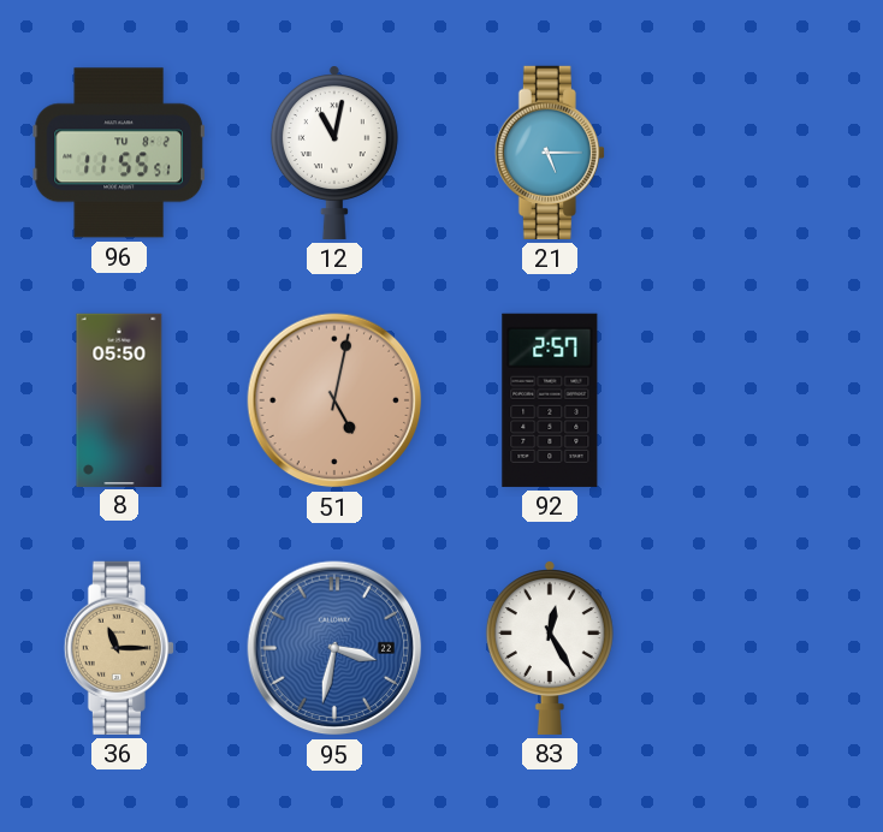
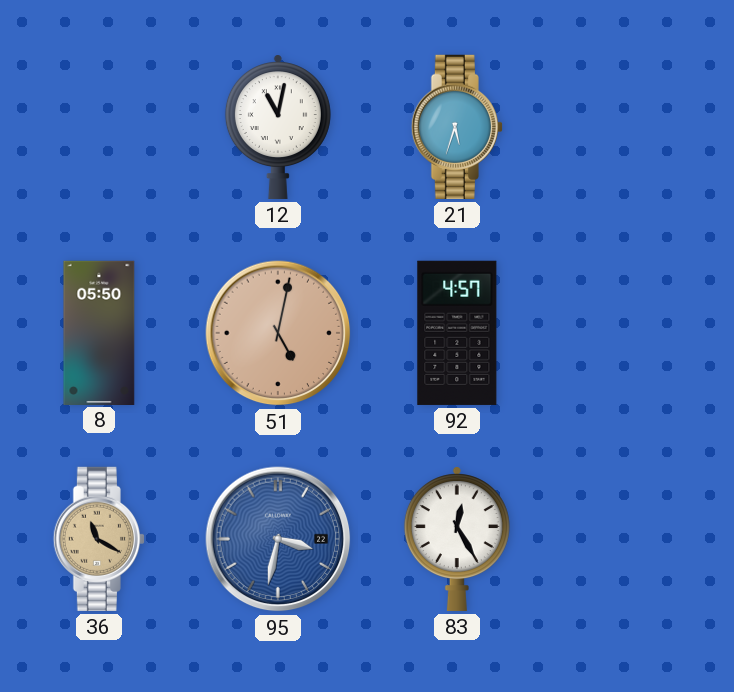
96: 11:55 -> none
21: 5:15 -> 5:33
92: 2:57 -> 4:57
36: 11:15 -> 11:20
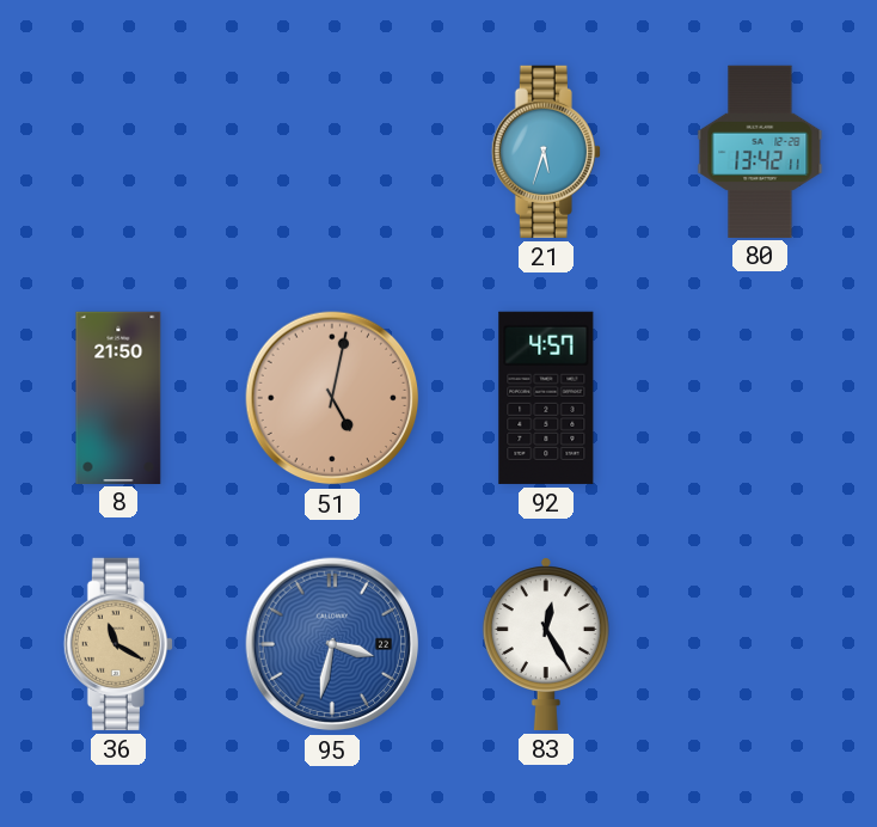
12: 11:02 -> none
80: none -> 13:42
8: 05:50 -> 21:50
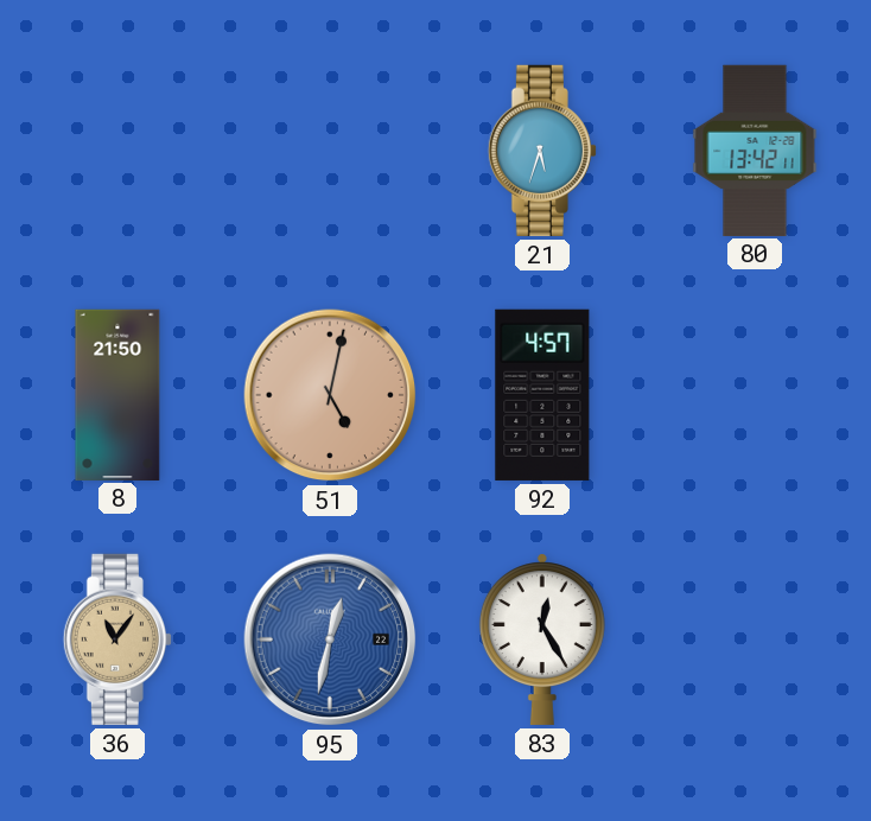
36: 11:20 -> 11:06
95: 3:32 -> 12:32
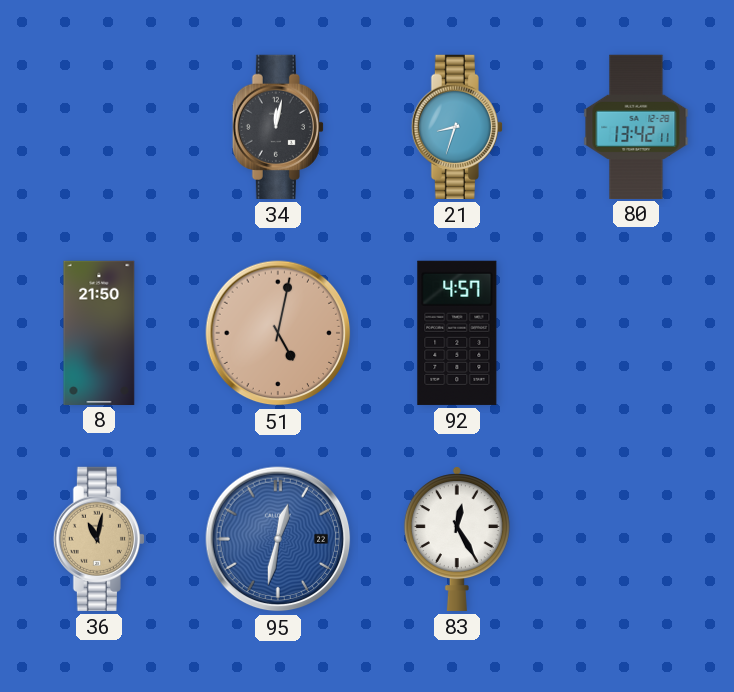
34: none -> 12:02
21: 5:33 -> 8:33
36: 11:06 -> 11:02
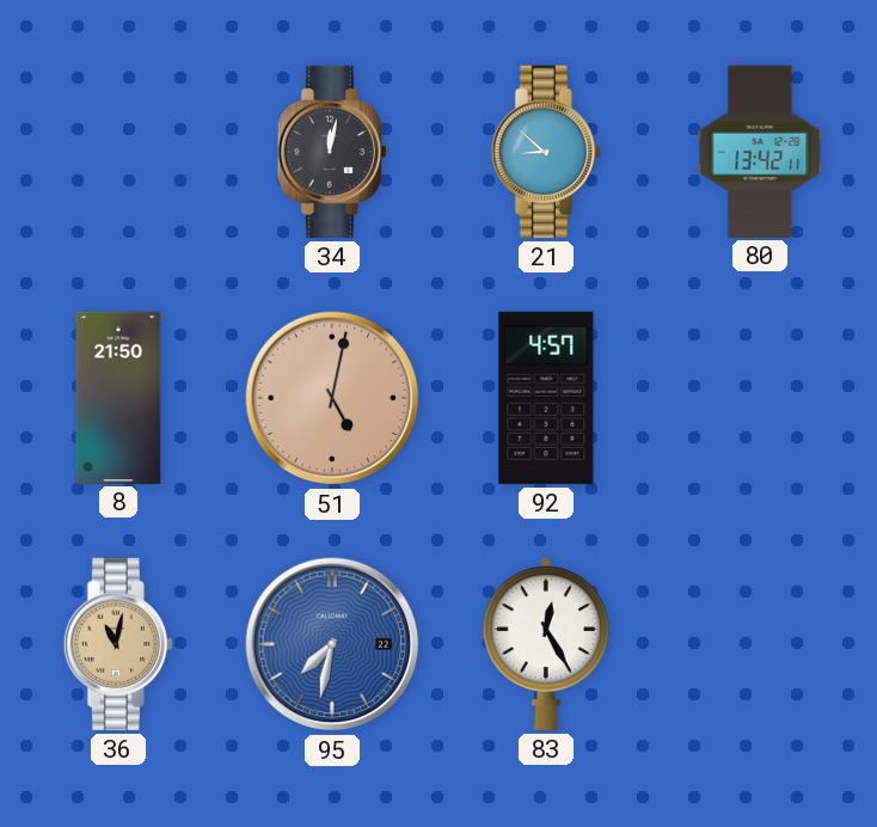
21: 8:33 -> 8:52
95: 12:32 -> 7:32
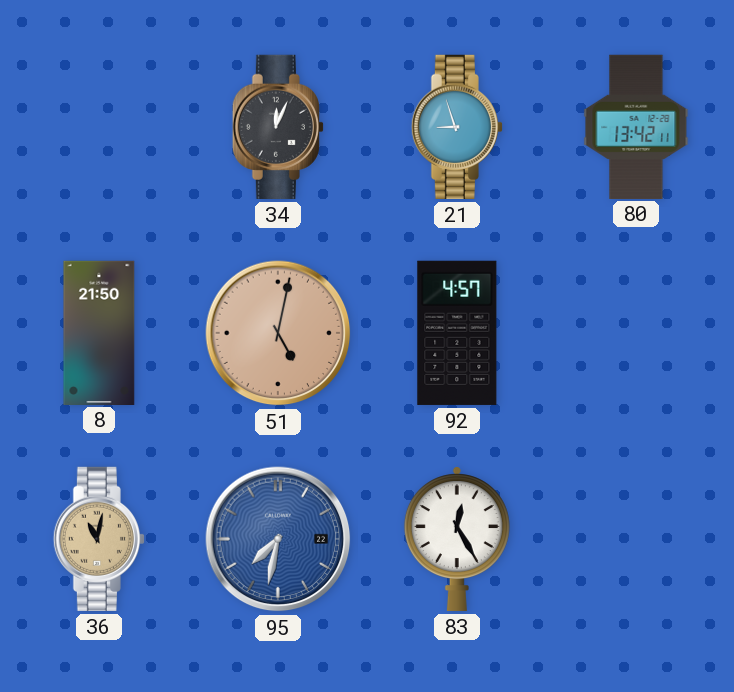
34: 12:02 -> 12:04
21: 8:52 -> 8:57
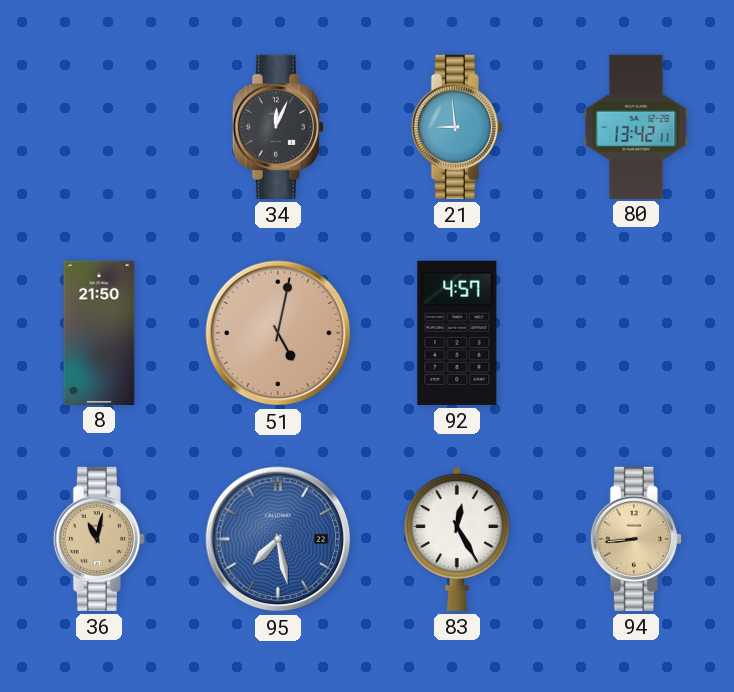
21: 8:57 -> 8:59
95: 7:32 -> 7:28
94: none -> 8:44
